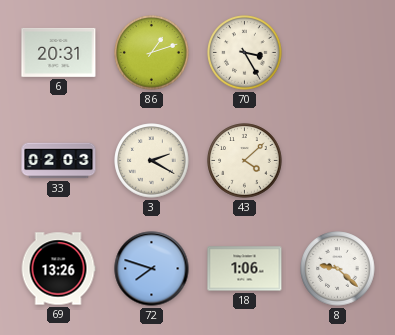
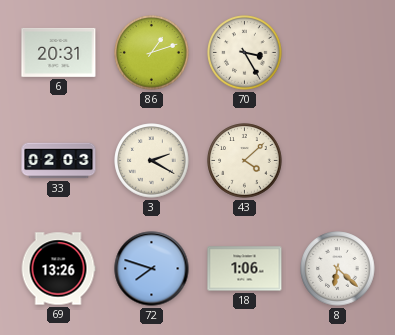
8: 9:22 -> 6:22
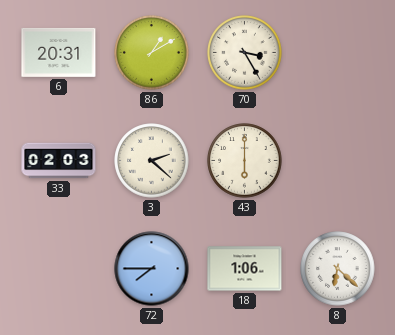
86: 1:12 -> 1:10
3: 2:20 -> 2:22
43: 4:08 -> 6:00
69: 13:26 -> none
72: 7:48 -> 7:45
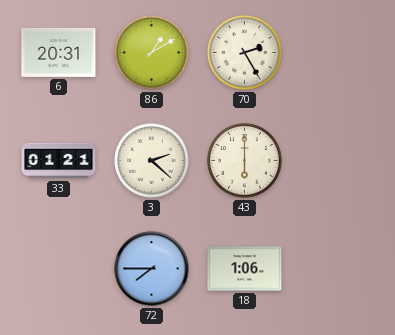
70: 3:25 -> 2:25
33: 02:03 -> 01:21
8: 6:22 -> none
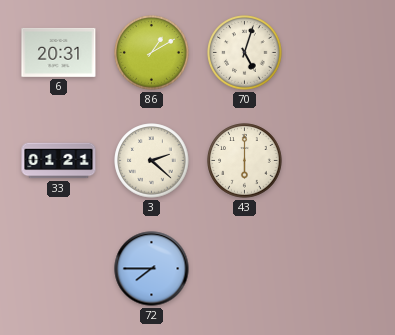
70: 2:25 -> 5:03
18: 1:06 -> none
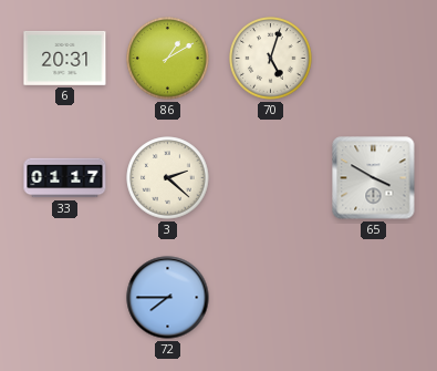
33: 01:21 -> 01:17
43: 6:00 -> none
65: none -> 3:50
